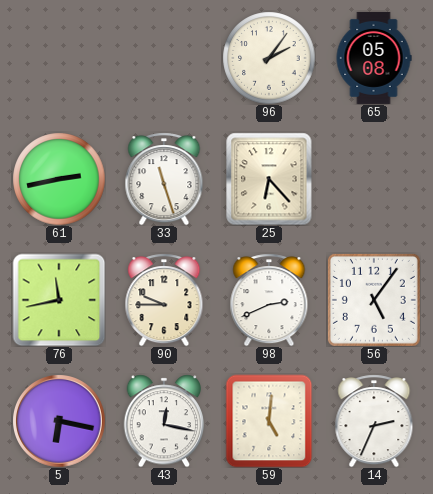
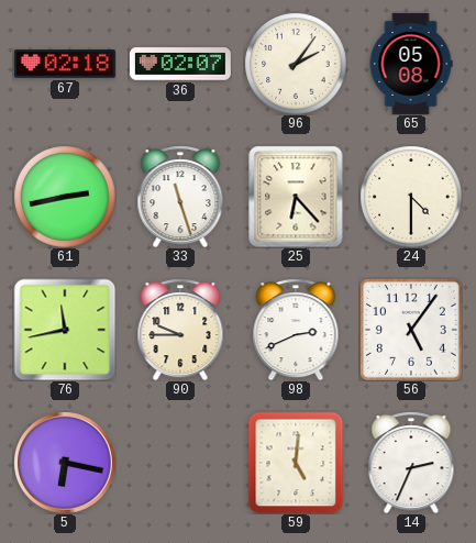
67: none -> 02:18
36: none -> 02:07
24: none -> 4:30
43: 12:17 -> none
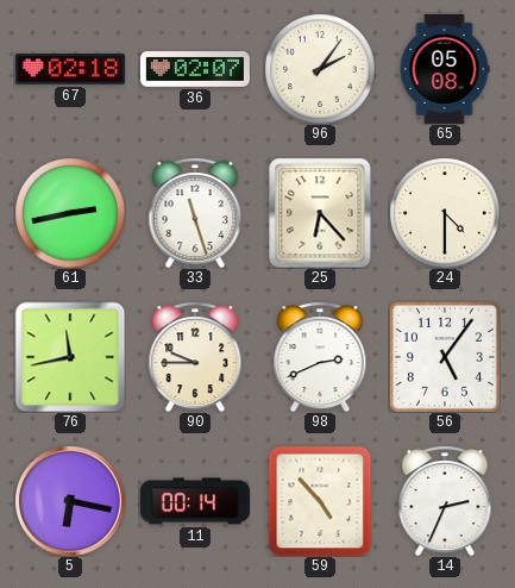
11: none -> 00:14
59: 5:01 -> 4:53
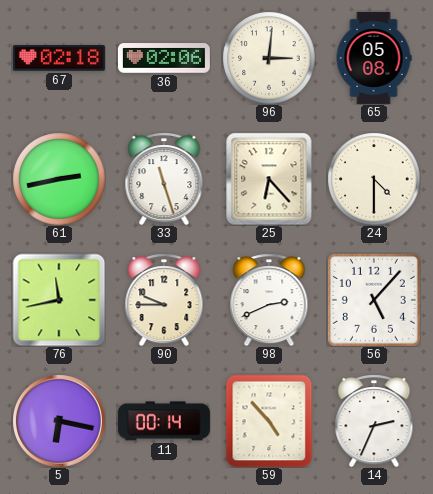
36: 02:07 -> 02:06
96: 2:06 -> 3:01
56: 5:06 -> 5:07
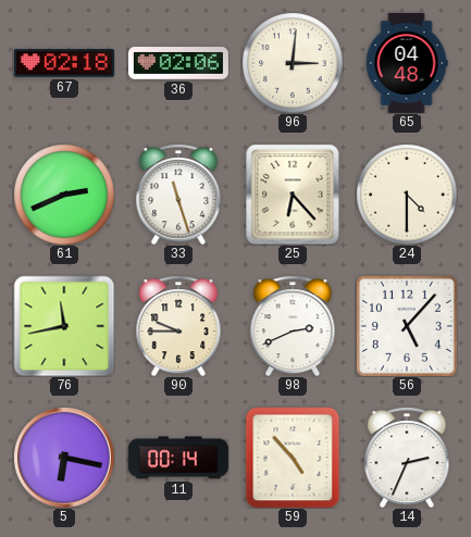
65: 05:08 -> 04:48
61: 2:43 -> 2:41
